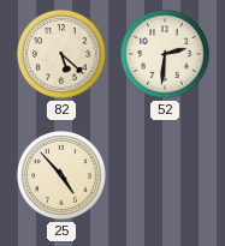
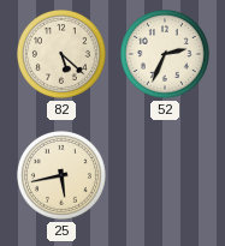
52: 2:31 -> 2:34
25: 4:53 -> 5:43
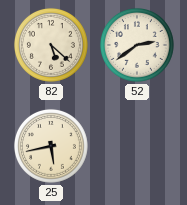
52: 2:34 -> 2:39
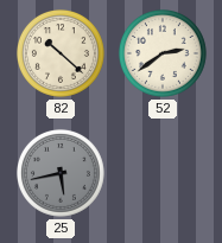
82: 5:22 -> 10:22
25 dial: cream -> grey
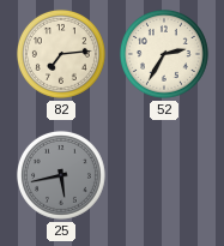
82: 10:22 -> 7:14
52: 2:39 -> 2:35
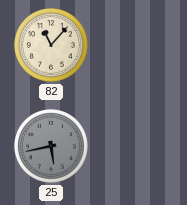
82: 7:14 -> 11:07
52: 2:35 -> none
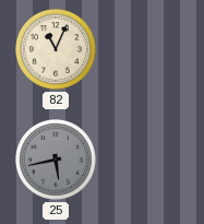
82: 11:07 -> 11:04
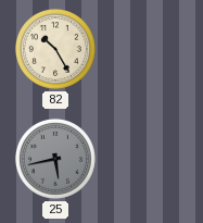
82: 11:04 -> 10:25
